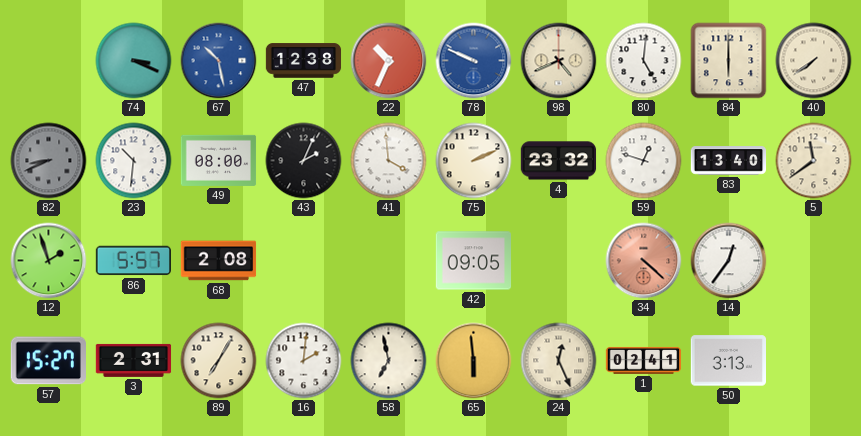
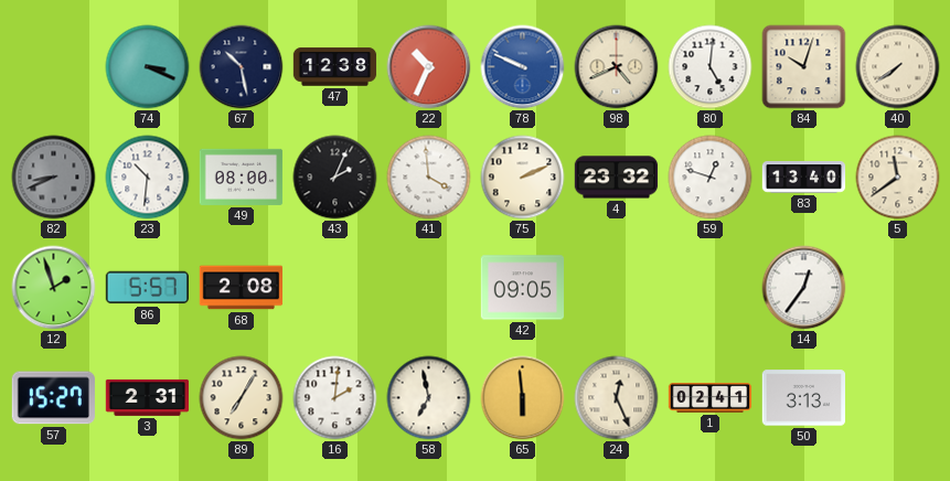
67 dial: blue -> navy
84: 6:00 -> 10:03
34: 4:22 -> none
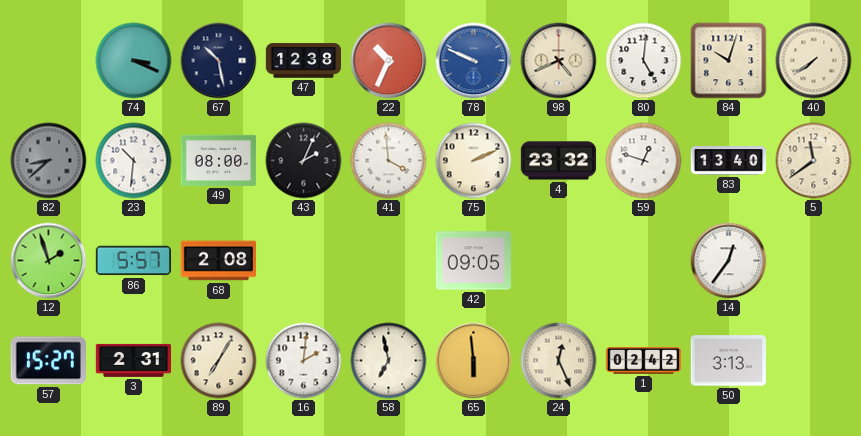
82: 8:41 -> 8:38
1: 02:41 -> 02:42
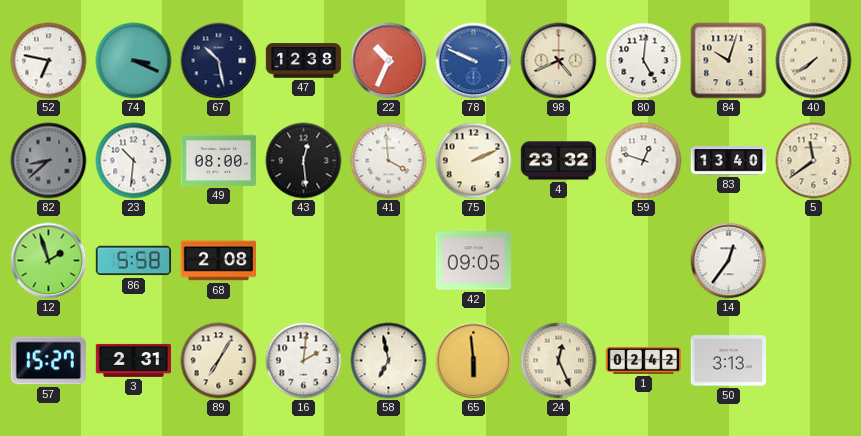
52: none -> 6:47
43: 2:04 -> 12:29
86: 5:57 -> 5:58
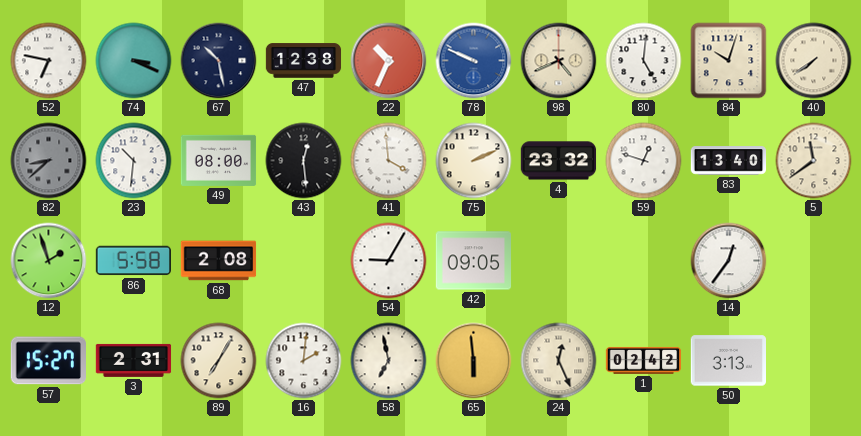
54: none -> 9:05
